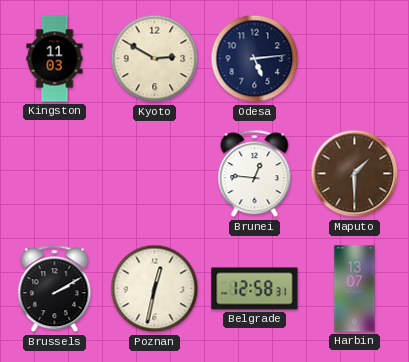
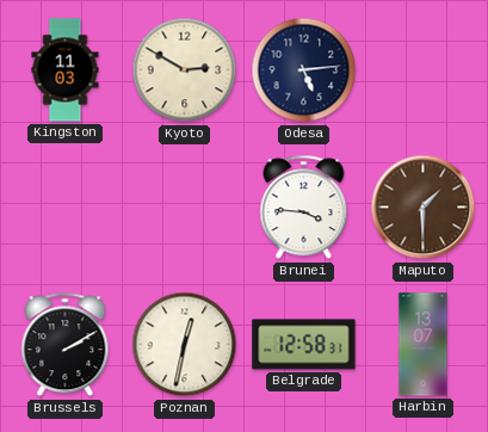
Brunei: 12:46 -> 3:46
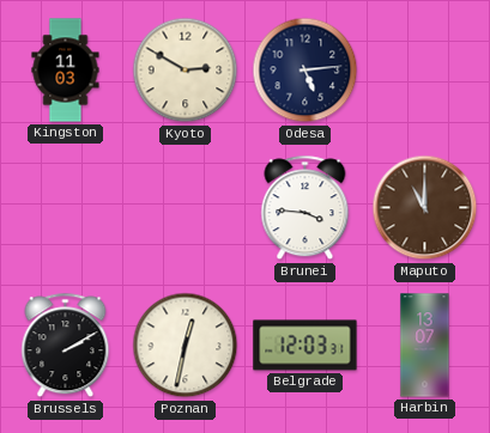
Maputo: 1:30 -> 11:00
Belgrade: 12:58 -> 12:03
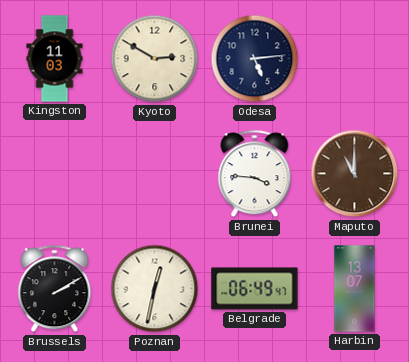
Belgrade: 12:03 -> 06:49
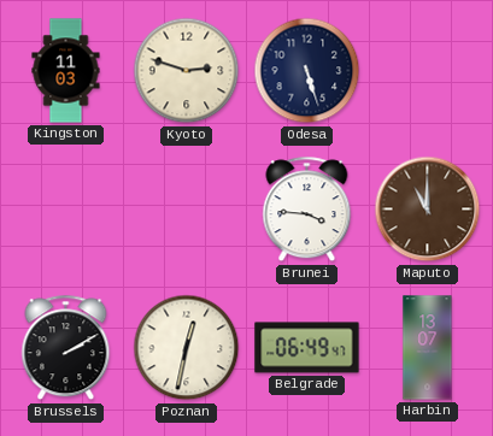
Kyoto: 2:50 -> 2:48
Odesa: 5:14 -> 5:27
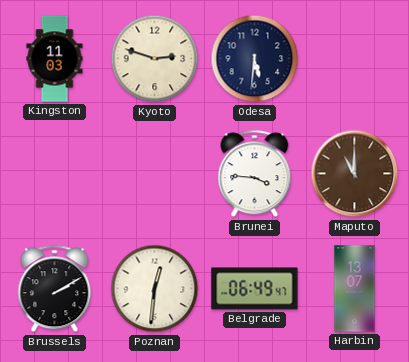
Odesa: 5:27 -> 5:31
Poznan: 12:32 -> 12:31
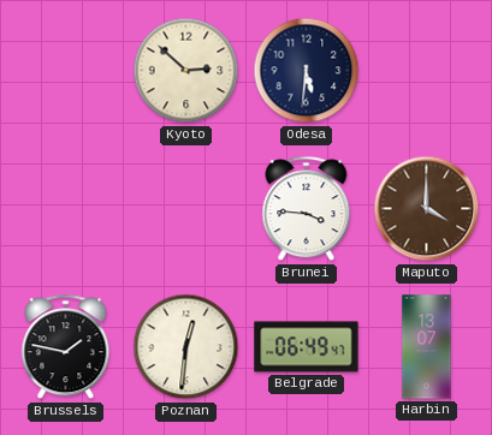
Kingston: 11:03 -> none
Kyoto: 2:48 -> 2:52
Maputo: 11:00 -> 4:00
Brussels: 2:10 -> 1:47
